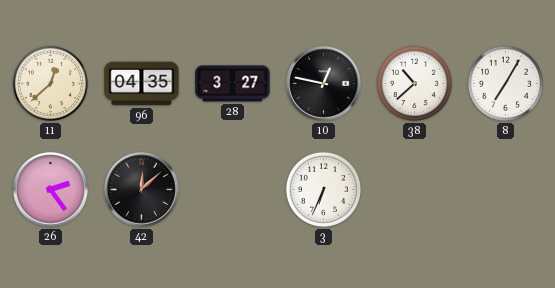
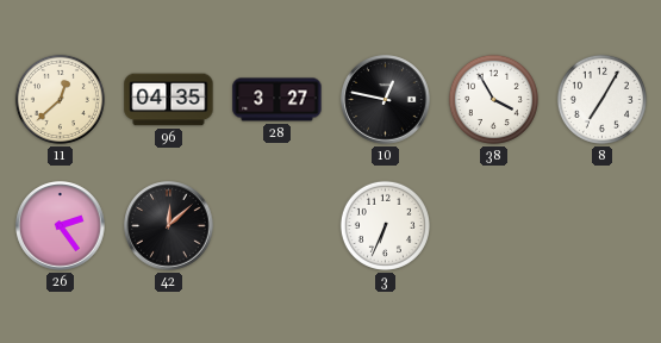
38: 10:38 -> 3:55
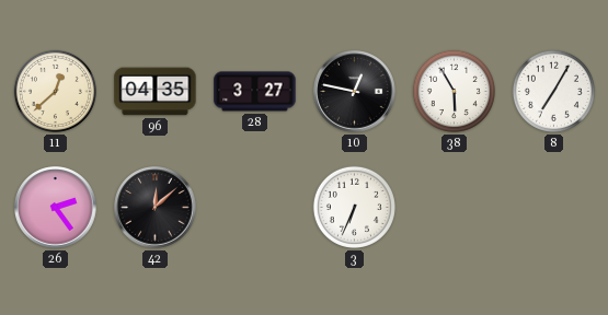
38: 3:55 -> 5:55
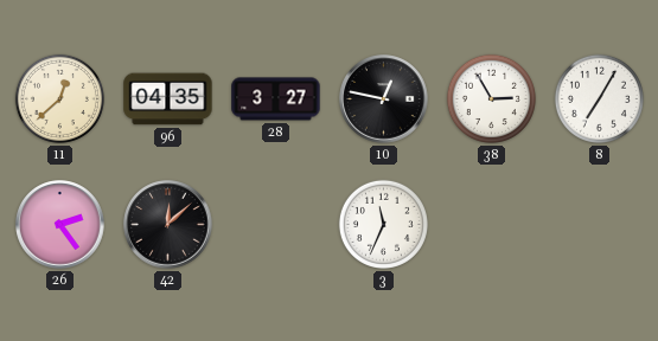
38: 5:55 -> 2:55
3: 6:34 -> 11:34
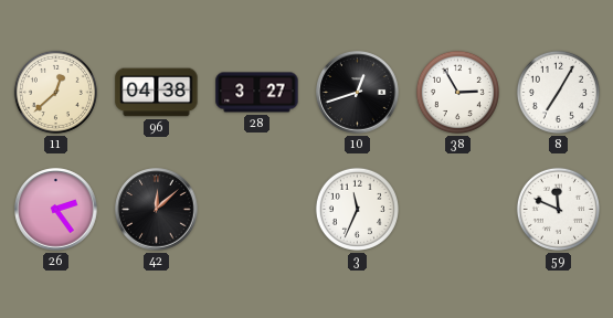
96: 04:35 -> 04:38
10: 12:47 -> 12:42
59: none -> 11:49
